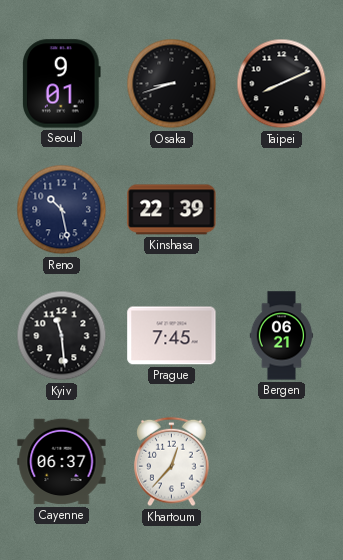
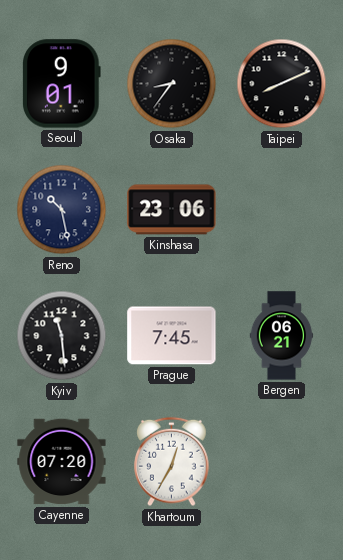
Osaka: 8:42 -> 8:36
Kinshasa: 22:39 -> 23:06
Cayenne: 06:37 -> 07:20
Khartoum: 12:37 -> 12:35
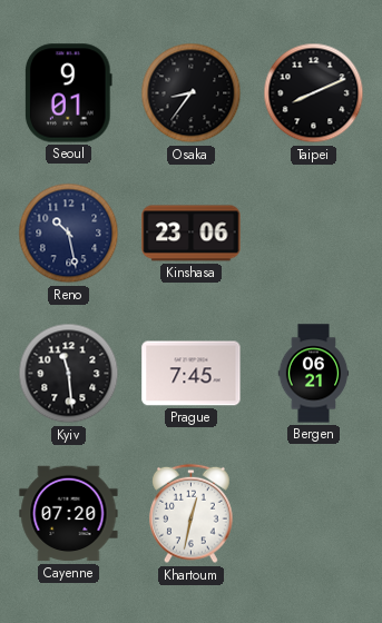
Khartoum: 12:35 -> 12:32
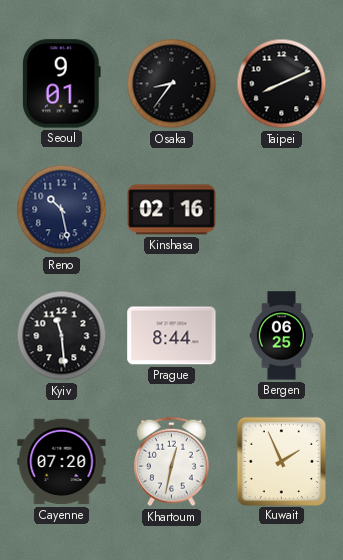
Kinshasa: 23:06 -> 02:16
Prague: 7:45 -> 8:44
Bergen: 06:21 -> 06:25
Kuwait: none -> 1:56
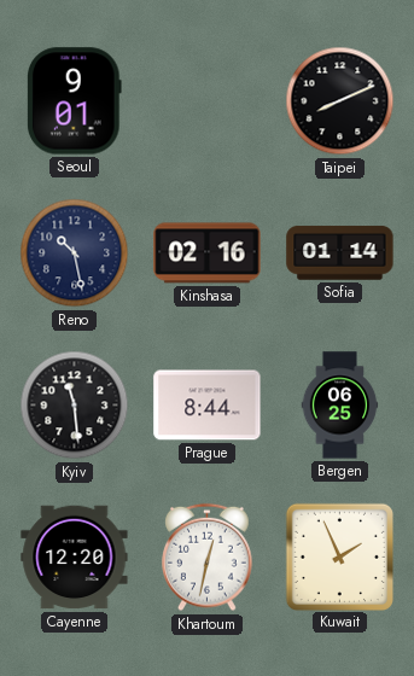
Osaka: 8:36 -> none
Sofia: none -> 01:14
Cayenne: 07:20 -> 12:20
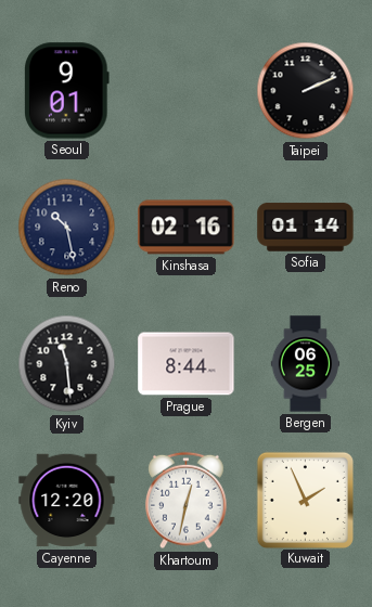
Taipei: 8:11 -> 2:11
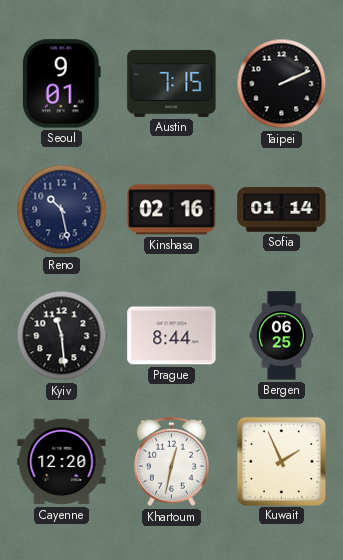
Austin: none -> 7:15
